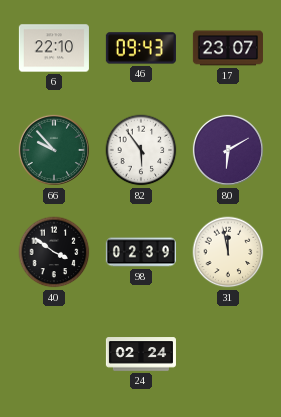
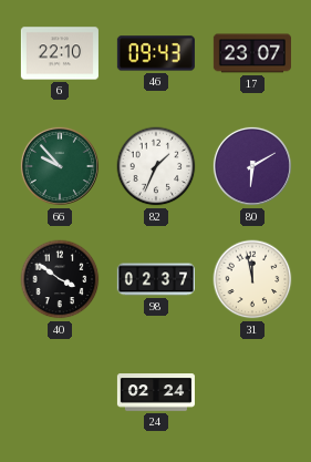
82: 5:54 -> 1:34
98: 02:39 -> 02:37
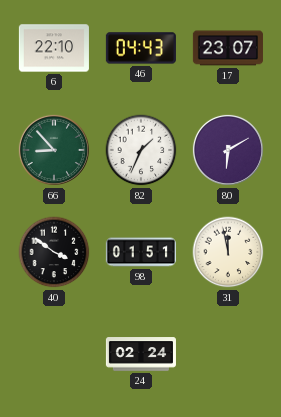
46: 09:43 -> 04:43
66: 9:53 -> 8:53
98: 02:37 -> 01:51
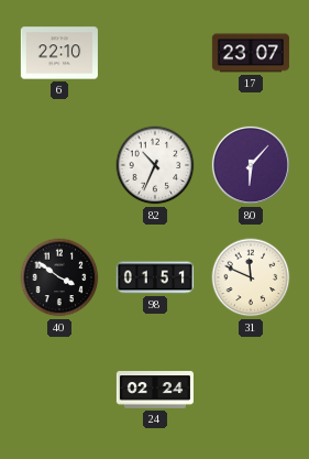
46: 04:43 -> none
66: 8:53 -> none
82: 1:34 -> 10:34
80: 6:10 -> 6:07
31: 11:58 -> 11:49
